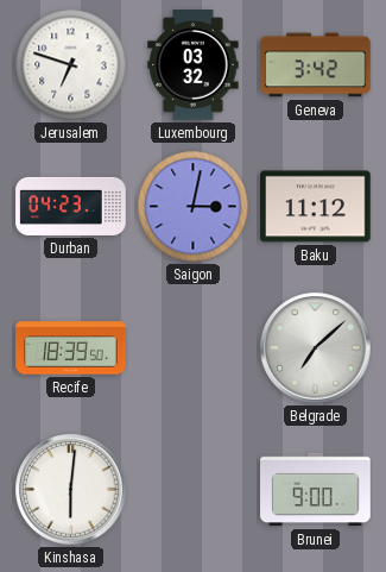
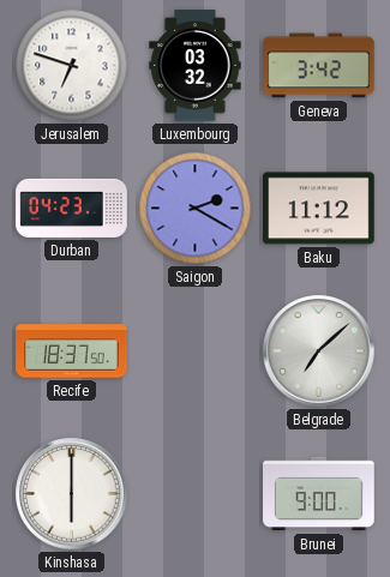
Saigon: 3:02 -> 2:20
Recife: 18:39 -> 18:37
Kinshasa: 6:01 -> 6:00
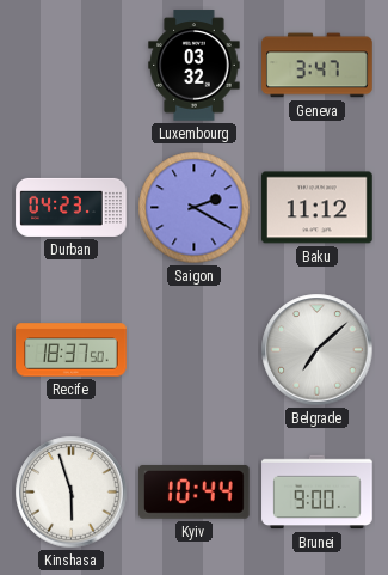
Jerusalem: 6:48 -> none
Geneva: 3:42 -> 3:47
Kinshasa: 6:00 -> 5:57
Kyiv: none -> 10:44
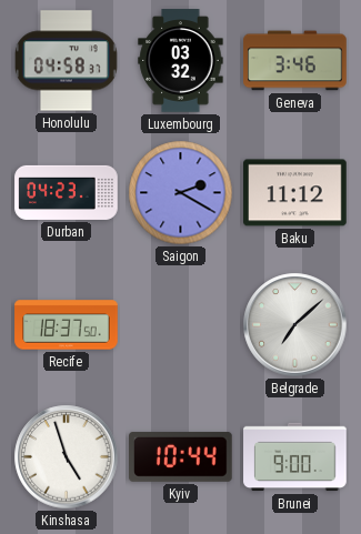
Honolulu: none -> 04:58
Geneva: 3:47 -> 3:46
Kinshasa: 5:57 -> 4:57
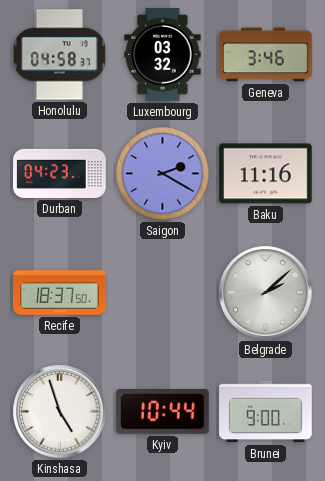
Baku: 11:12 -> 11:16
Belgrade: 7:08 -> 2:08
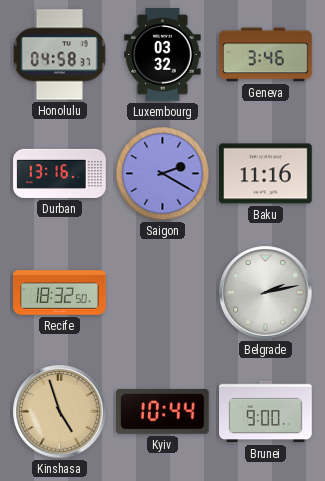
Durban: 04:23 -> 13:16
Recife: 18:37 -> 18:32
Belgrade: 2:08 -> 2:13
Kinshasa dial: white -> champagne
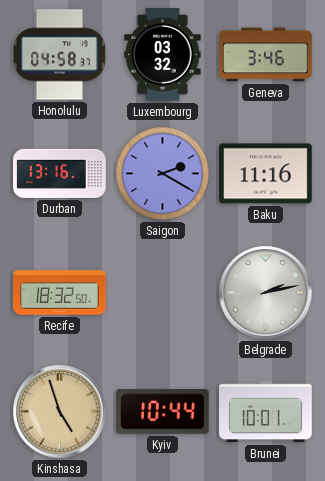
Brunei: 9:00 -> 10:01
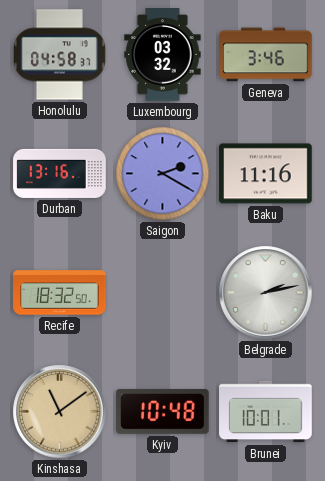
Kinshasa: 4:57 -> 11:09
Kyiv: 10:44 -> 10:48
